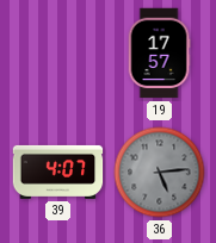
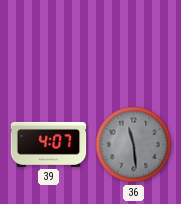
19: 17:57 -> none
36: 5:14 -> 11:29
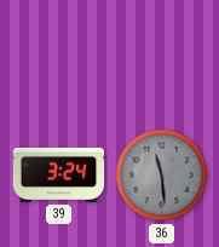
39: 4:07 -> 3:24
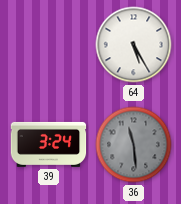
64: none -> 5:25
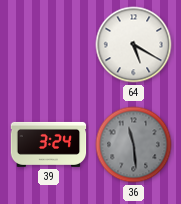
64: 5:25 -> 5:20
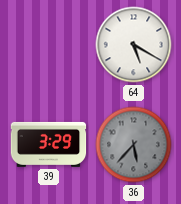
39: 3:24 -> 3:29
36: 11:29 -> 5:37
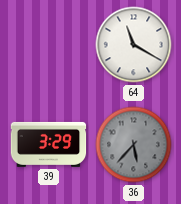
64: 5:20 -> 11:20
